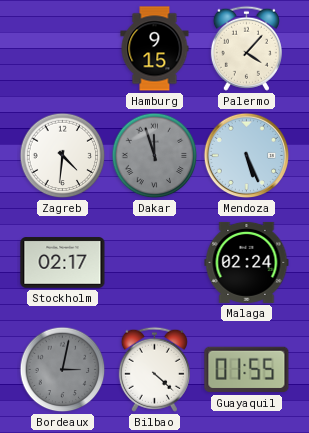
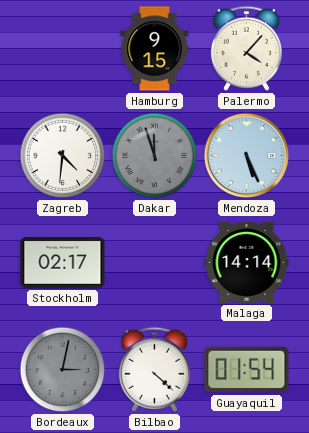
Malaga: 02:24 -> 14:14
Guayaquil: 01:55 -> 01:54
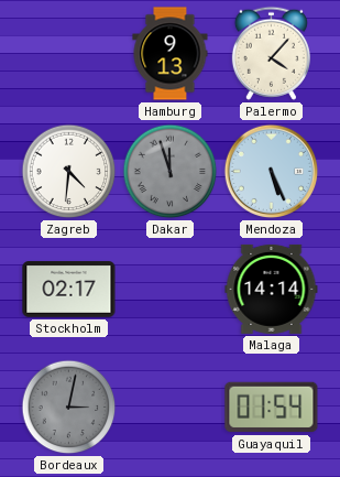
Hamburg: 9:15 -> 9:13
Bilbao: 4:22 -> none
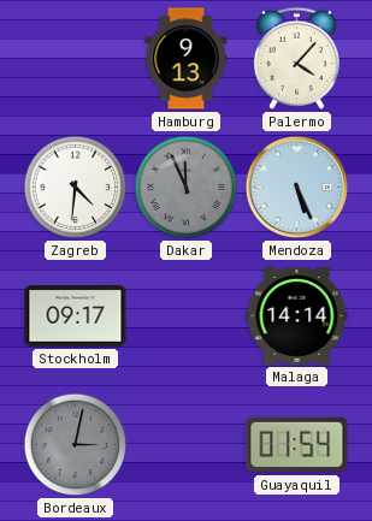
Dakar: 11:57 -> 11:56
Stockholm: 02:17 -> 09:17
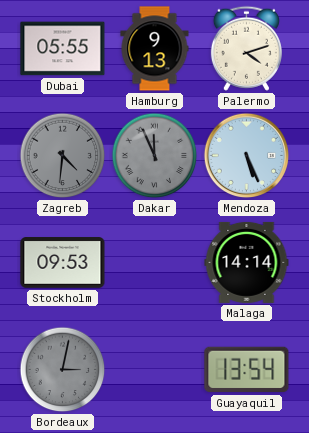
Dubai: none -> 05:55
Palermo: 4:07 -> 4:12
Zagreb dial: white -> grey
Stockholm: 09:17 -> 09:53
Guayaquil: 01:54 -> 13:54
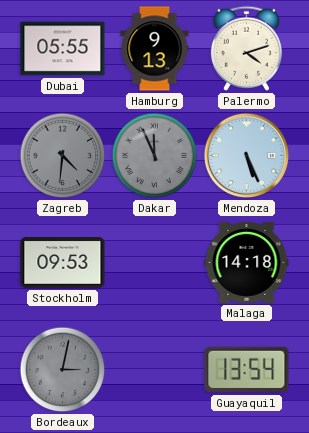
Malaga: 14:14 -> 14:18
